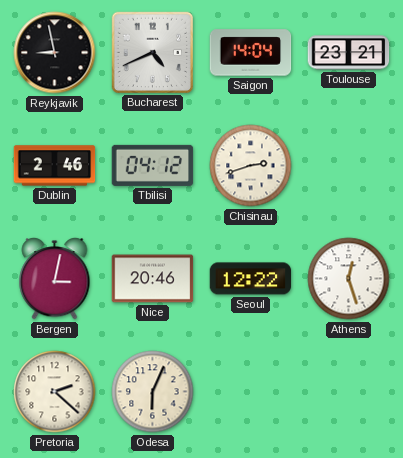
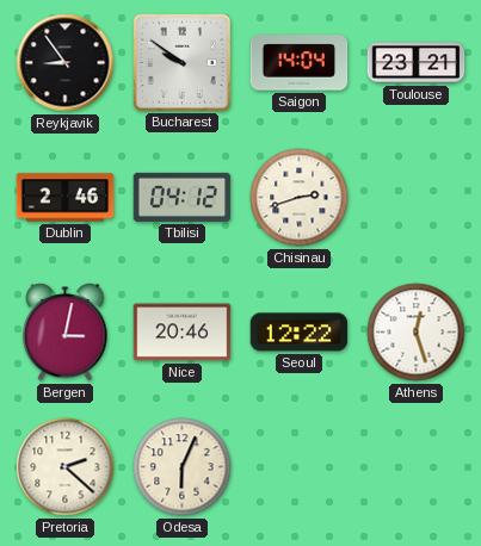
Reykjavik: 8:58 -> 8:54
Bucharest: 4:41 -> 9:51
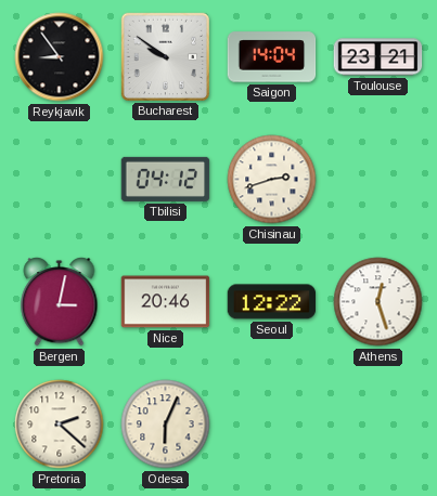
Dublin: 2:46 -> none
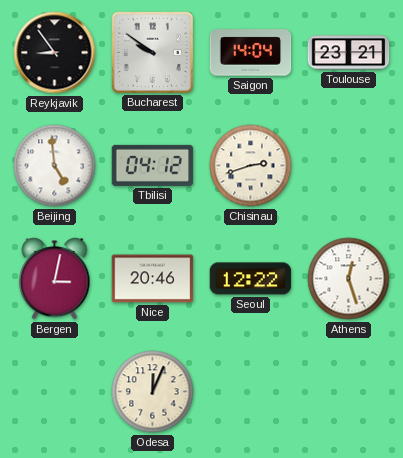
Beijing: none -> 4:59
Pretoria: 2:22 -> none
Odesa: 6:04 -> 12:04
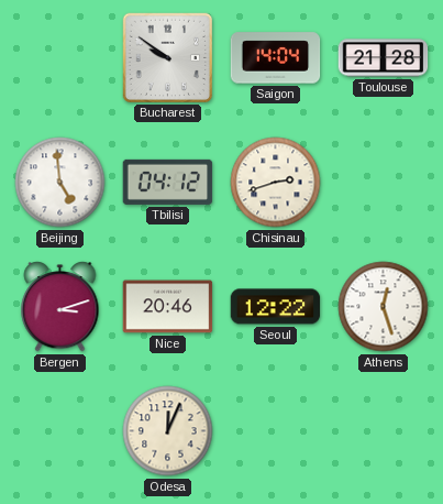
Reykjavik: 8:54 -> none
Toulouse: 23:21 -> 21:28
Bergen: 3:02 -> 3:12
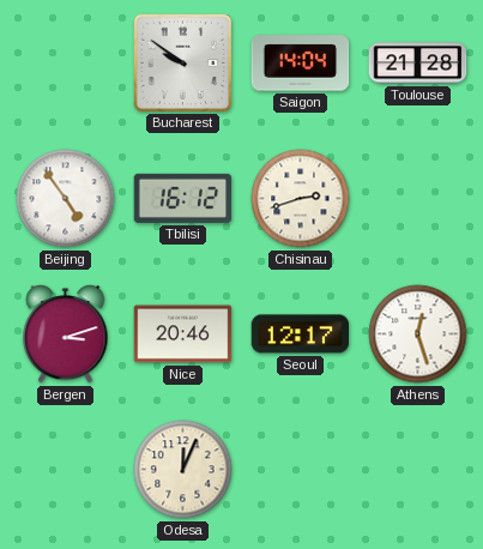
Beijing: 4:59 -> 4:54
Tbilisi: 04:12 -> 16:12
Seoul: 12:22 -> 12:17
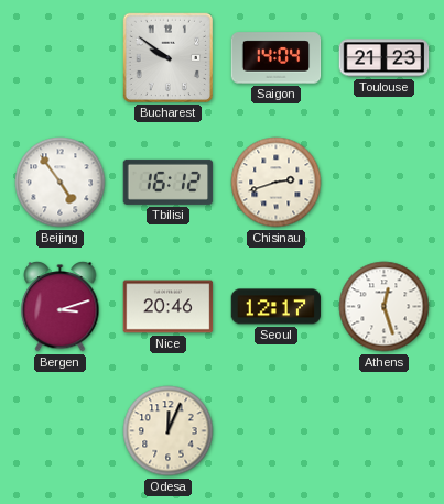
Toulouse: 21:28 -> 21:23
